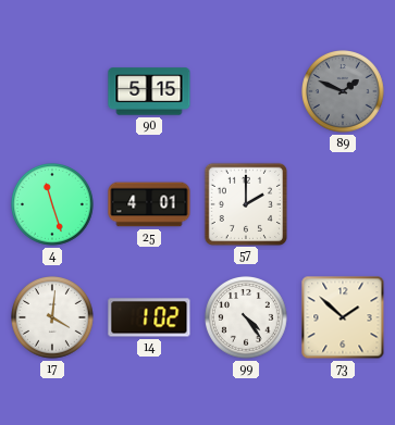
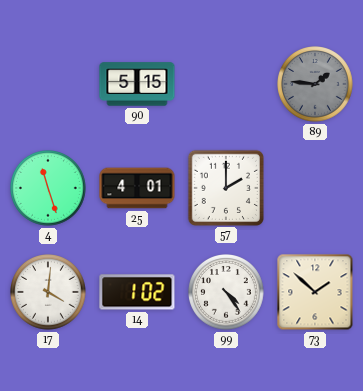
89: 1:49 -> 1:46
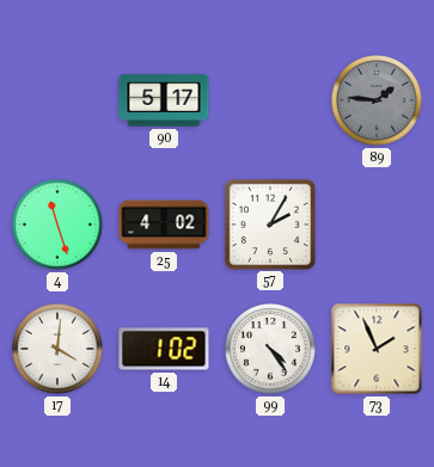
90: 5:15 -> 5:17
25: 4:01 -> 4:02
57: 2:00 -> 2:05
73: 1:52 -> 1:56
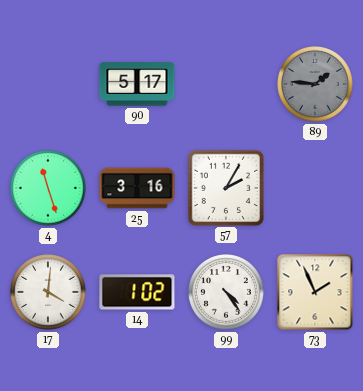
25: 4:02 -> 3:16
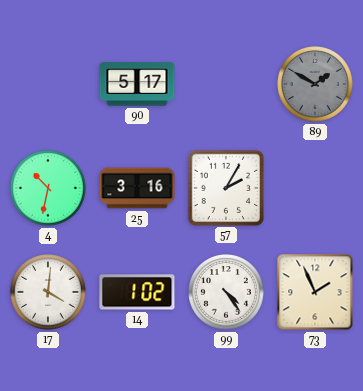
89: 1:46 -> 1:50
4: 11:27 -> 10:32
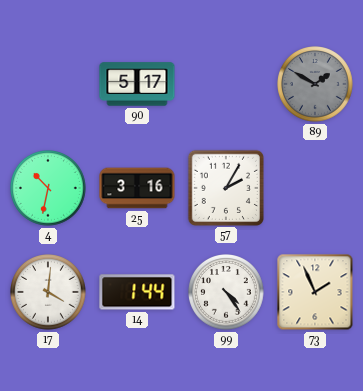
14: 1:02 -> 1:44
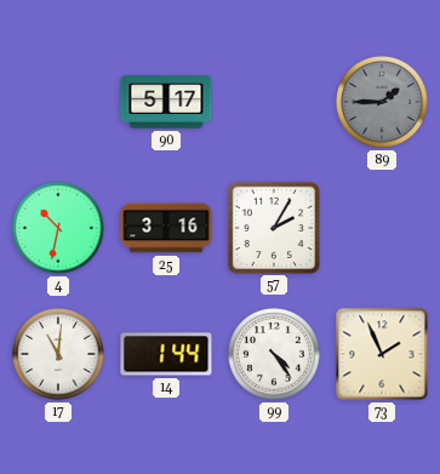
89: 1:50 -> 1:45
17: 4:01 -> 11:01
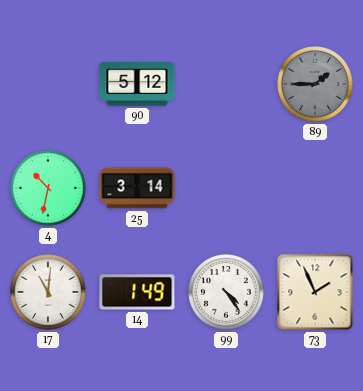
90: 5:17 -> 5:12
25: 3:16 -> 3:14
57: 2:05 -> none
14: 1:44 -> 1:49
